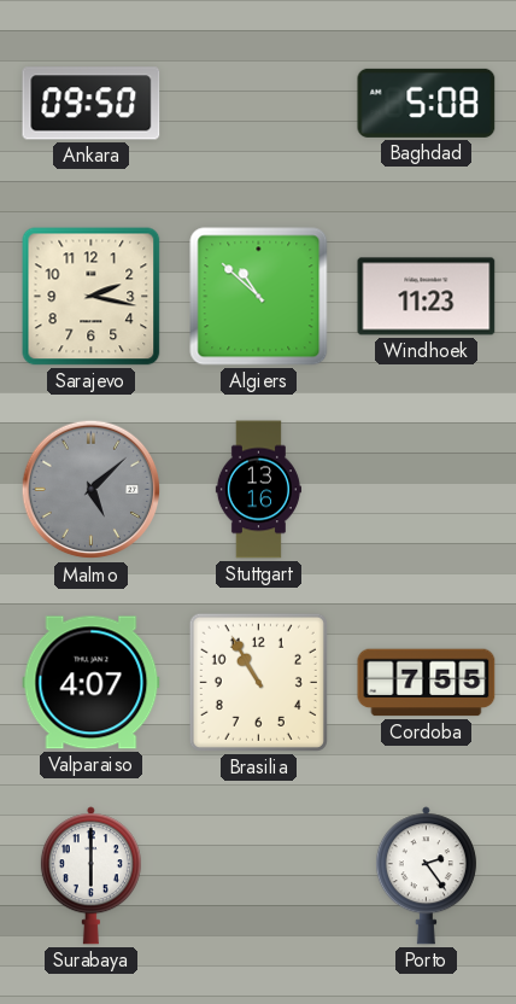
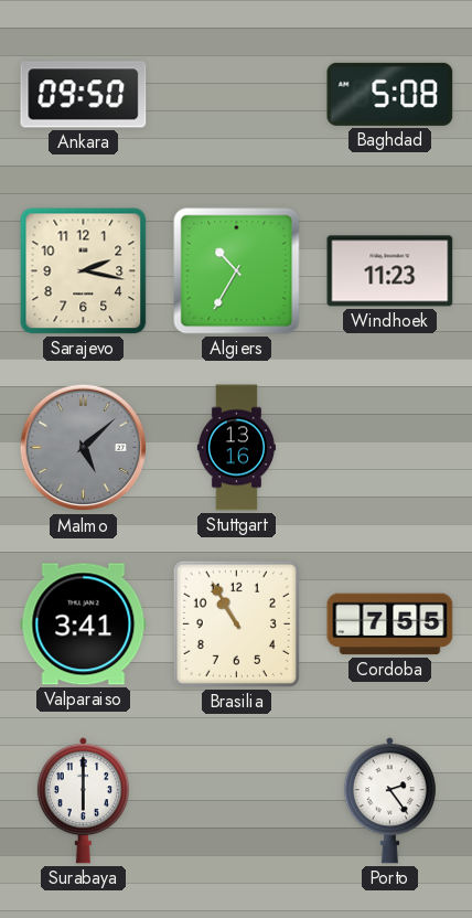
Algiers: 10:52 -> 10:35
Valparaiso: 4:07 -> 3:41
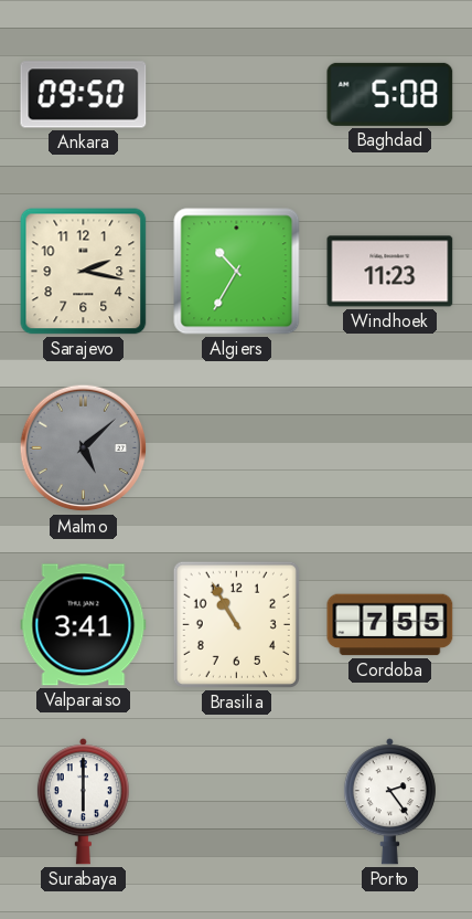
Stuttgart: 13:16 -> none
